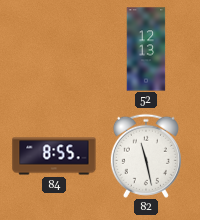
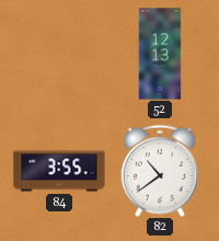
84: 8:55 -> 3:55
82: 11:28 -> 10:39
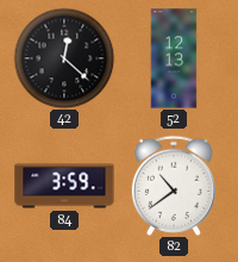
42: none -> 12:22
84: 3:55 -> 3:59
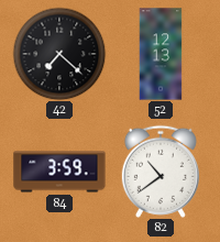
42: 12:22 -> 7:22
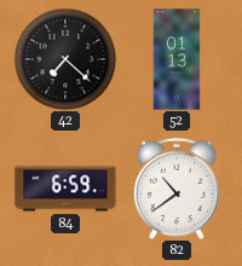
52: 12:13 -> 01:13
84: 3:59 -> 6:59
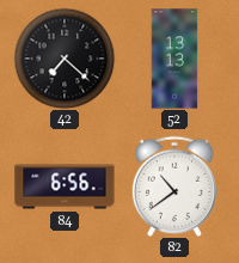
52: 01:13 -> 13:13
84: 6:59 -> 6:56
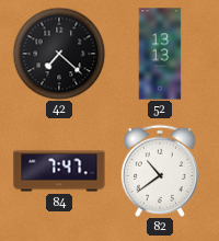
84: 6:56 -> 7:47
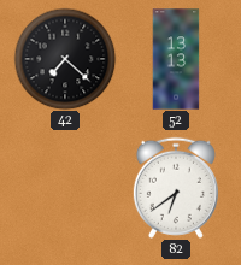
84: 7:47 -> none
82: 10:39 -> 6:39
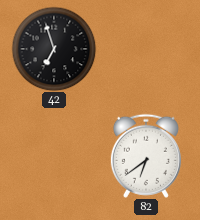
42: 7:22 -> 6:57
52: 13:13 -> none
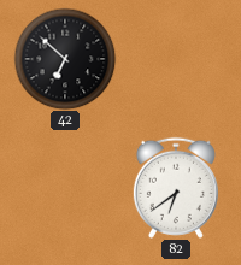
42: 6:57 -> 6:52
